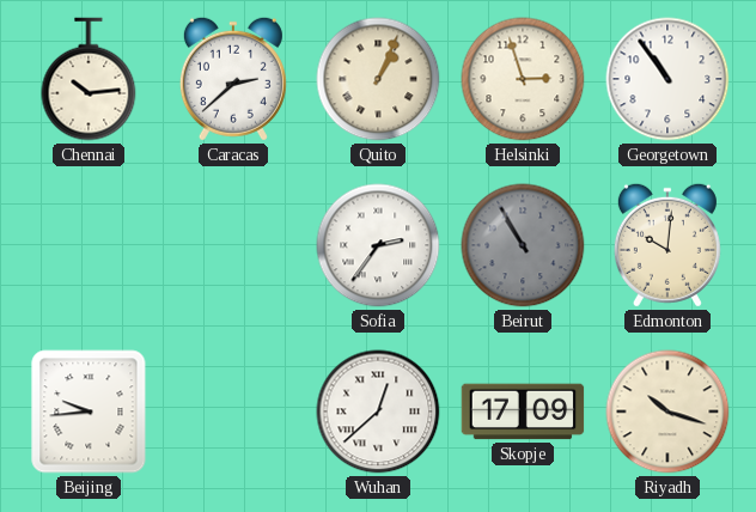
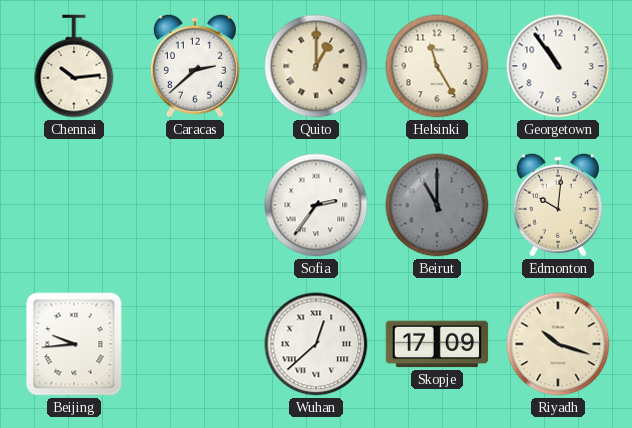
Quito: 1:04 -> 1:00
Helsinki: 2:57 -> 11:25
Beirut: 10:55 -> 11:00
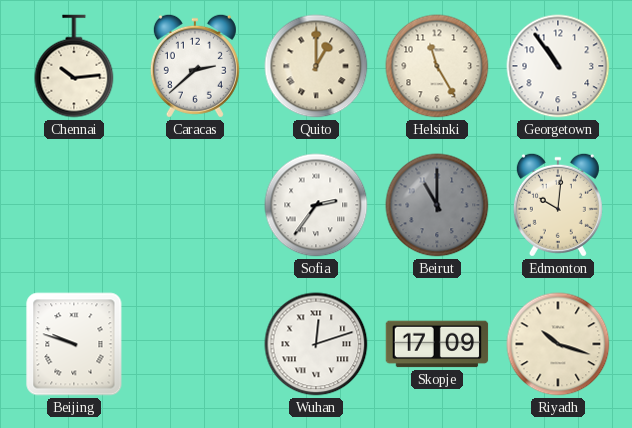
Beijing: 9:44 -> 9:48
Wuhan: 12:38 -> 12:12
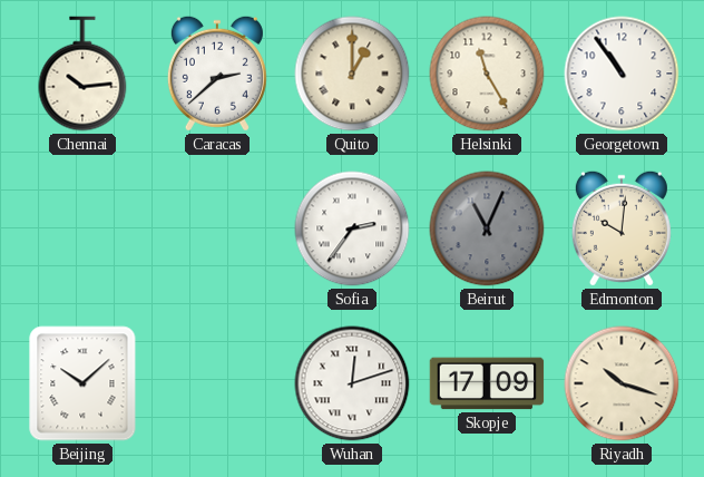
Beirut: 11:00 -> 11:04
Beijing: 9:48 -> 10:08
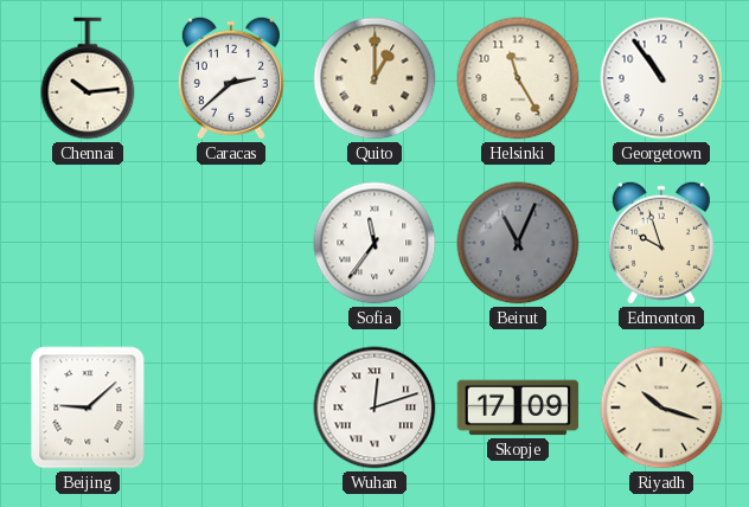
Sofia: 2:36 -> 11:36
Edmonton: 10:01 -> 9:57
Beijing: 10:08 -> 9:08
